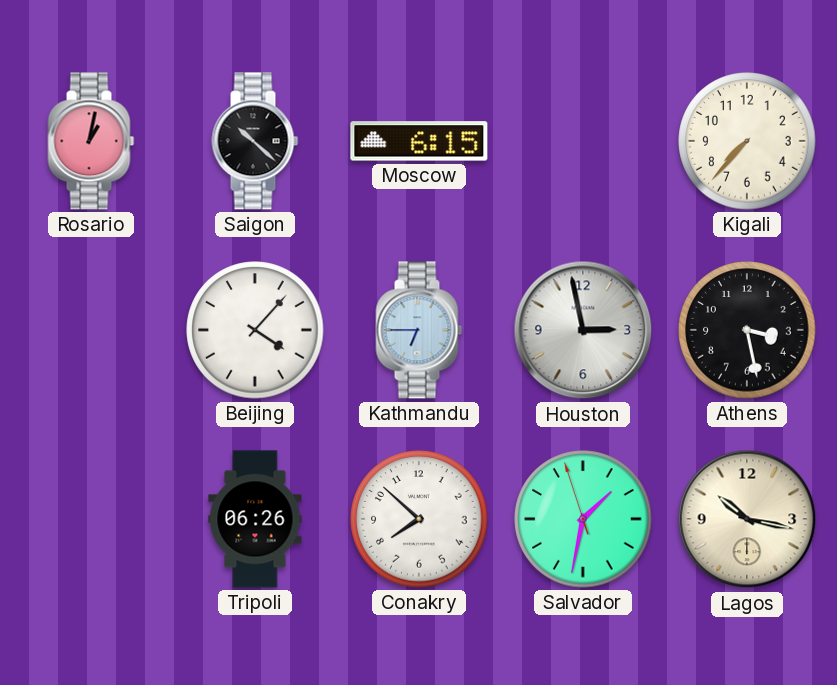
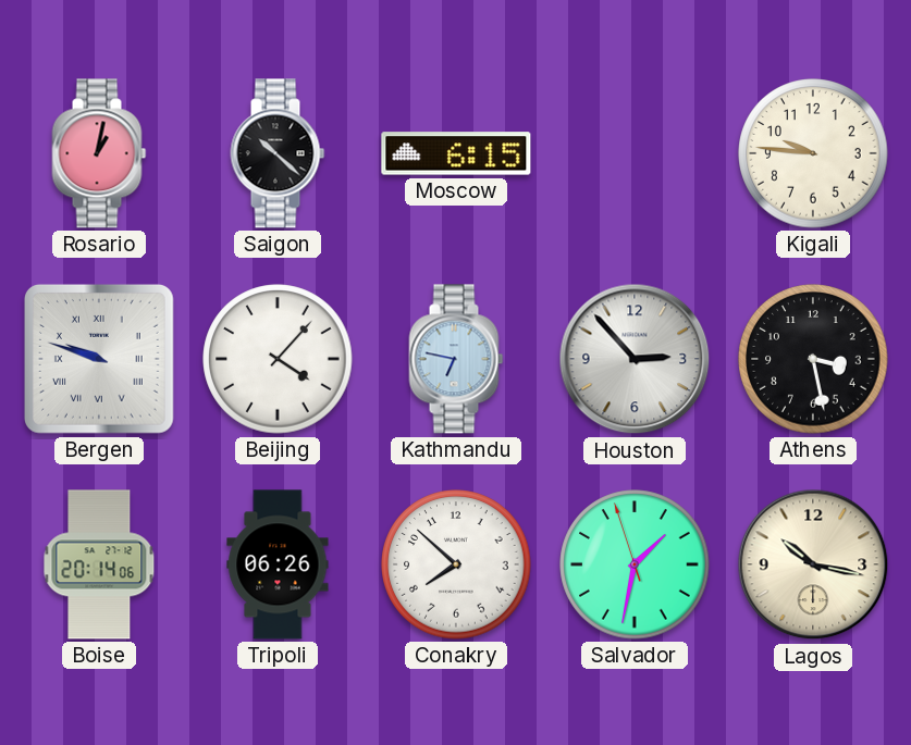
Kigali: 7:37 -> 9:46
Bergen: none -> 9:48
Kathmandu: 6:45 -> 6:47
Houston: 2:58 -> 2:53
Boise: none -> 20:14
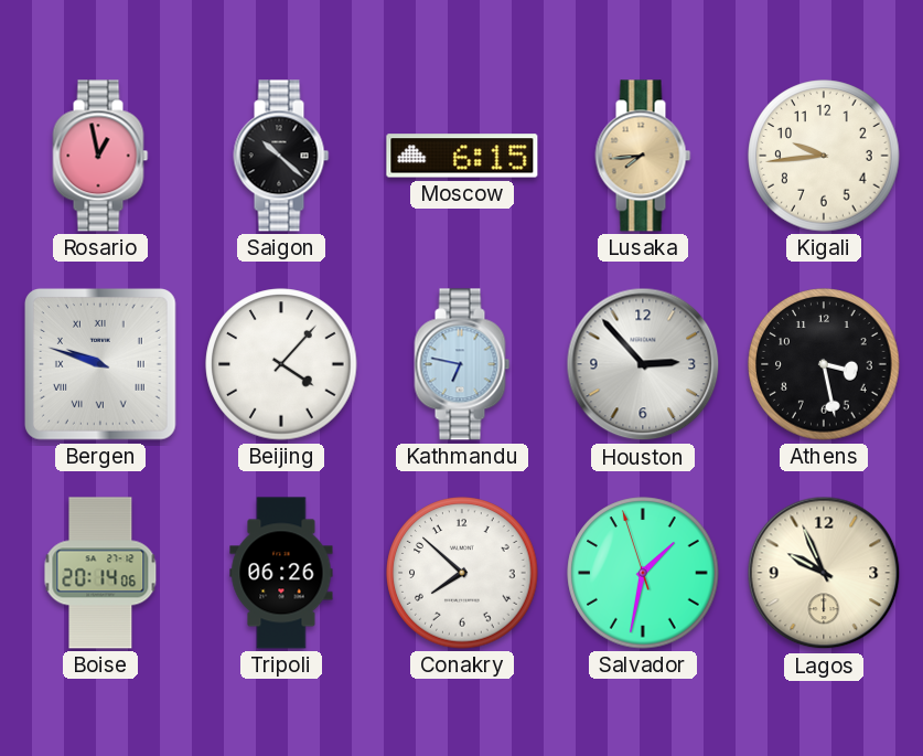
Rosario: 1:02 -> 12:58
Lusaka: none -> 7:44
Kigali: 9:46 -> 9:44
Lagos: 10:17 -> 9:56
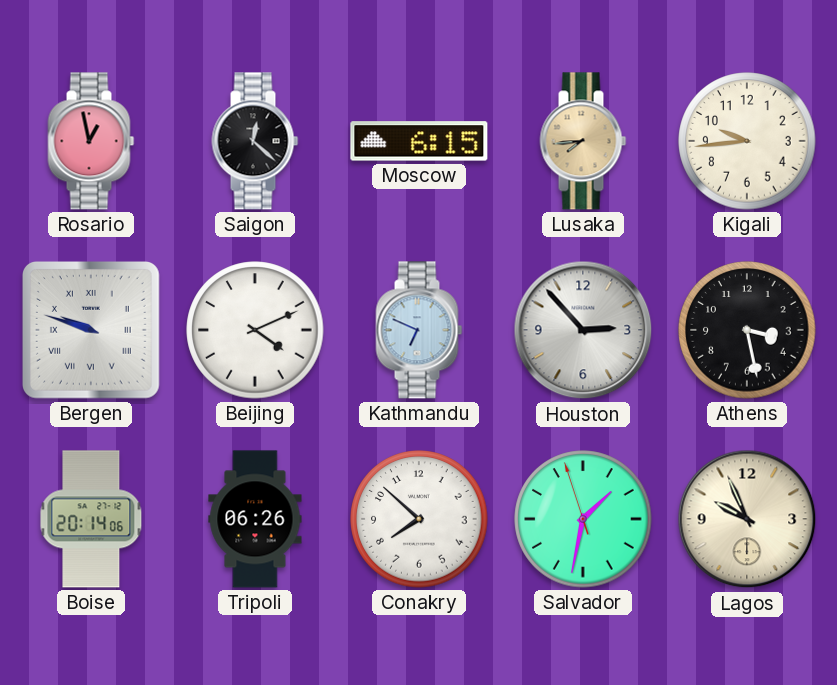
Saigon: 10:22 -> 12:22
Beijing: 4:07 -> 4:11
Kathmandu: 6:47 -> 6:49
